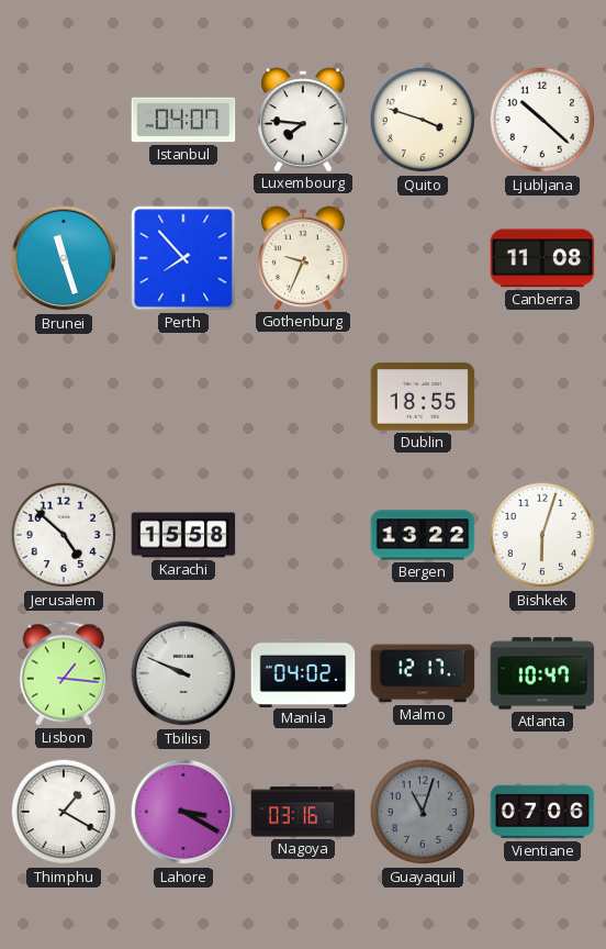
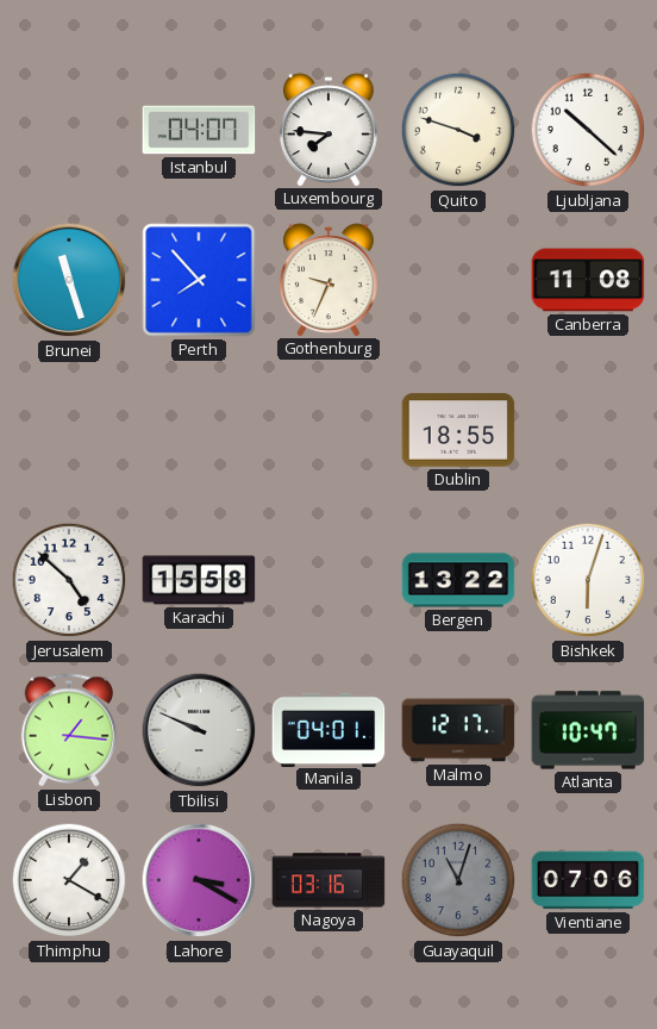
Manila: 04:02 -> 04:01
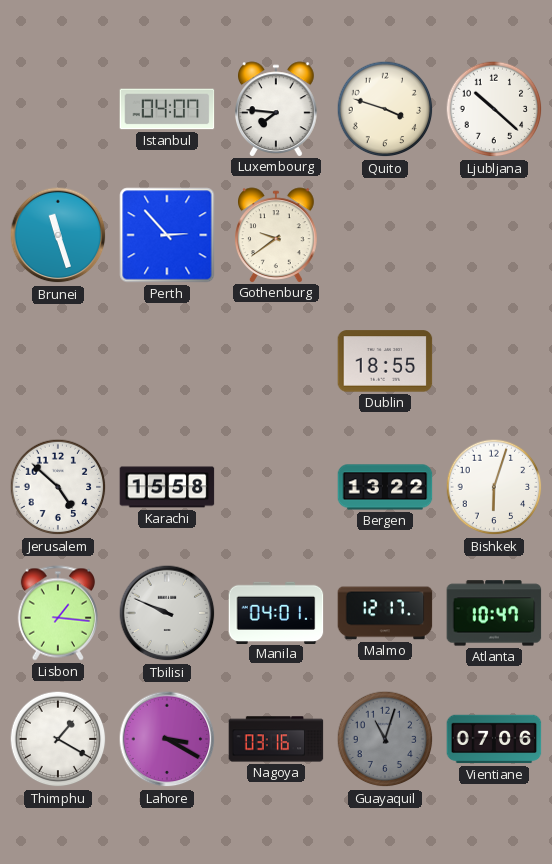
Perth: 7:53 -> 2:53
Gothenburg: 9:34 -> 9:39
Canberra: 11:08 -> none
